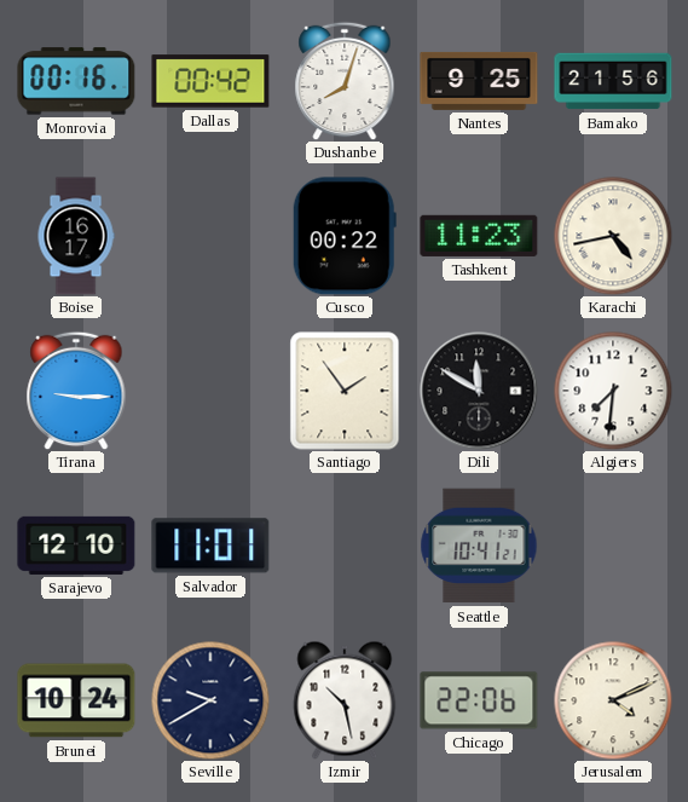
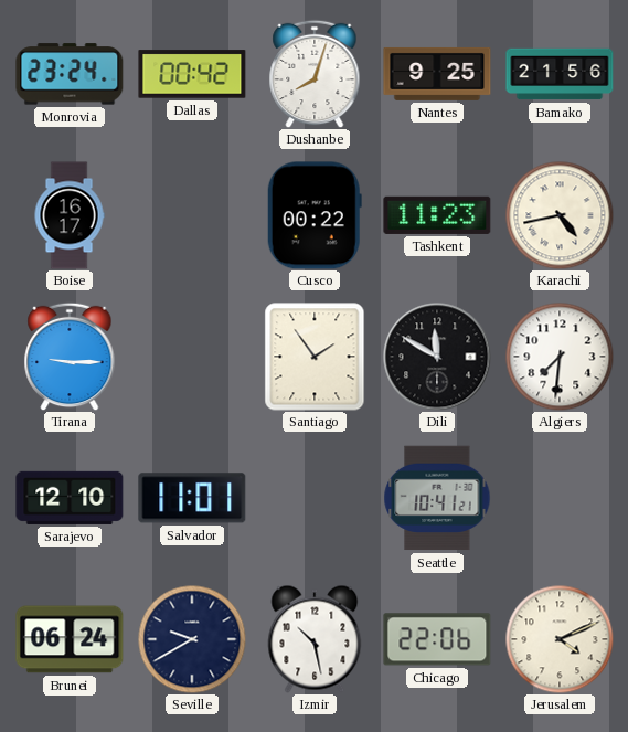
Monrovia: 00:16 -> 23:24
Brunei: 10:24 -> 06:24
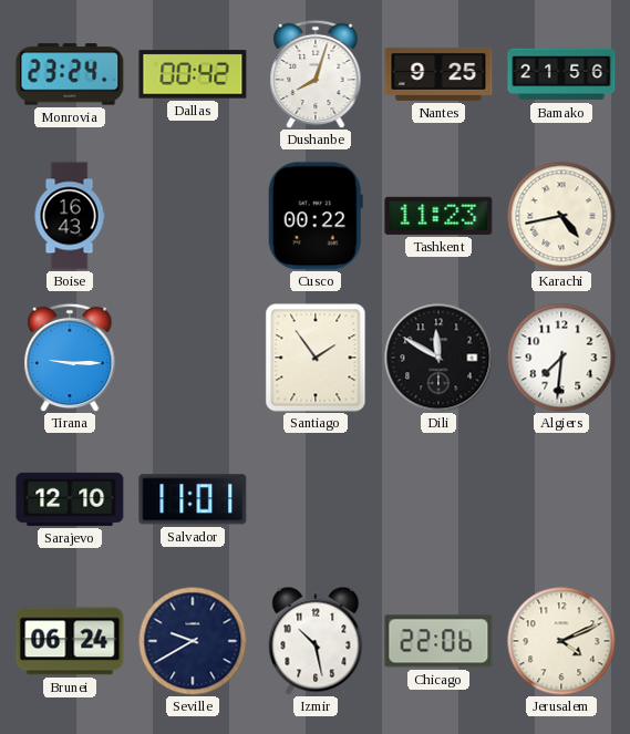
Boise: 16:17 -> 16:43
Seattle: 10:41 -> none
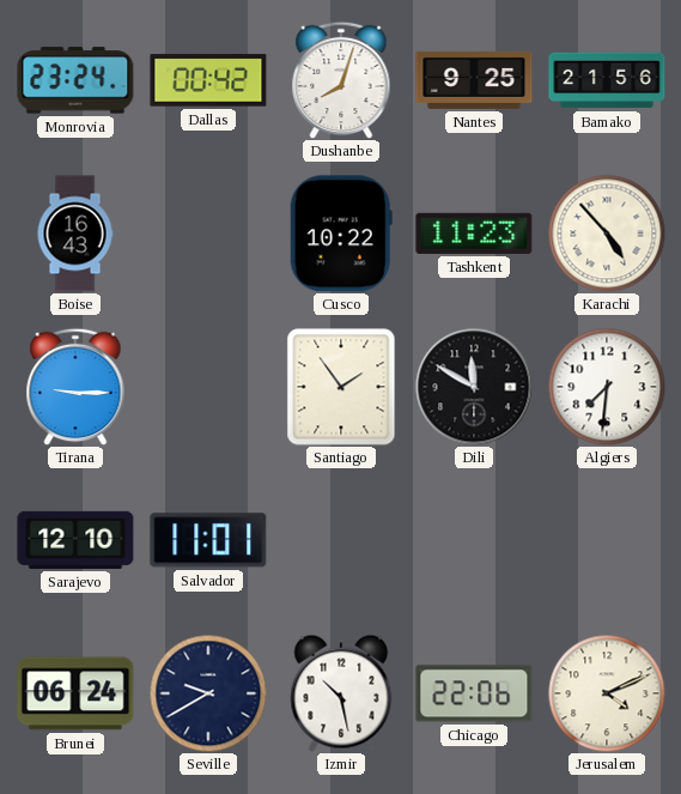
Cusco: 00:22 -> 10:22
Karachi: 4:43 -> 4:53
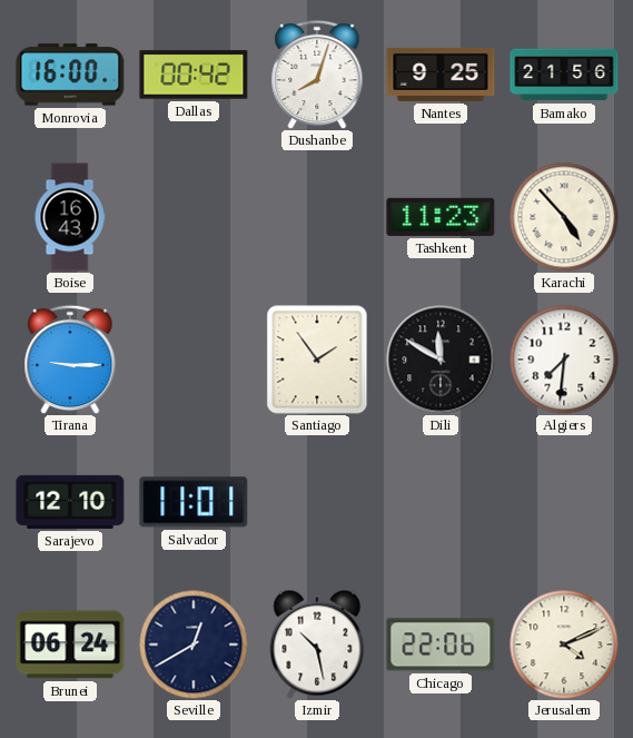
Monrovia: 23:24 -> 16:00
Cusco: 10:22 -> none
Seville: 9:40 -> 12:40
